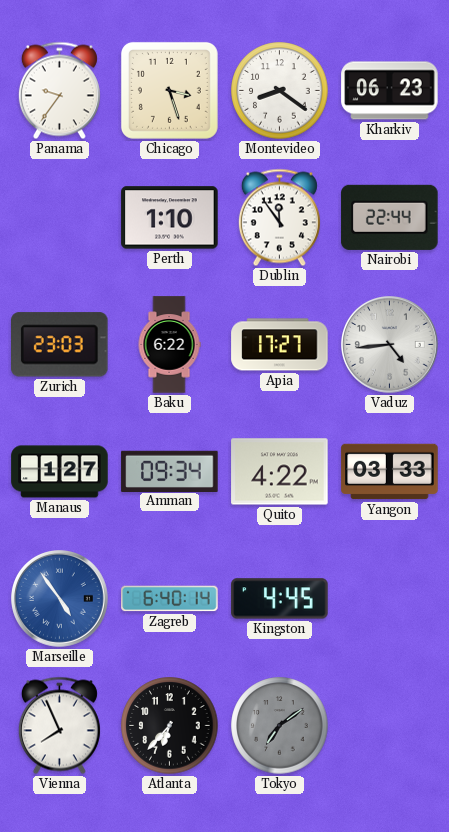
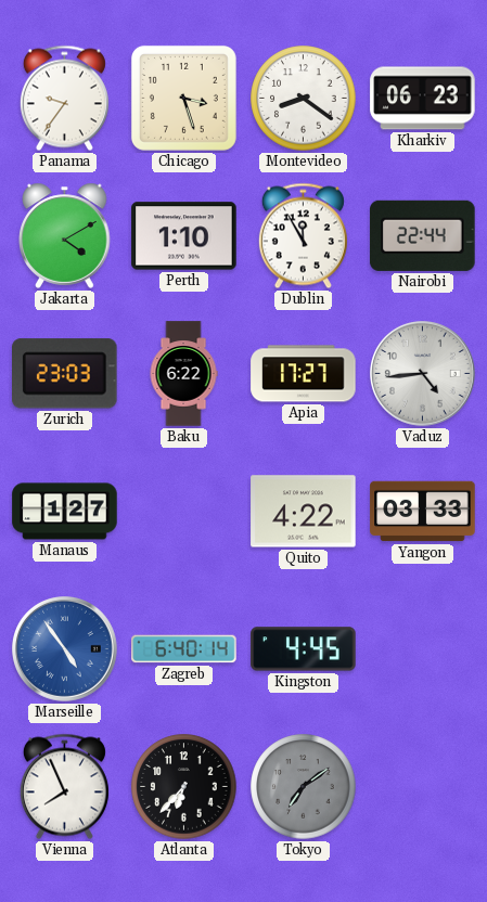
Jakarta: none -> 4:10
Dublin: 11:54 -> 11:55
Amman: 09:34 -> none
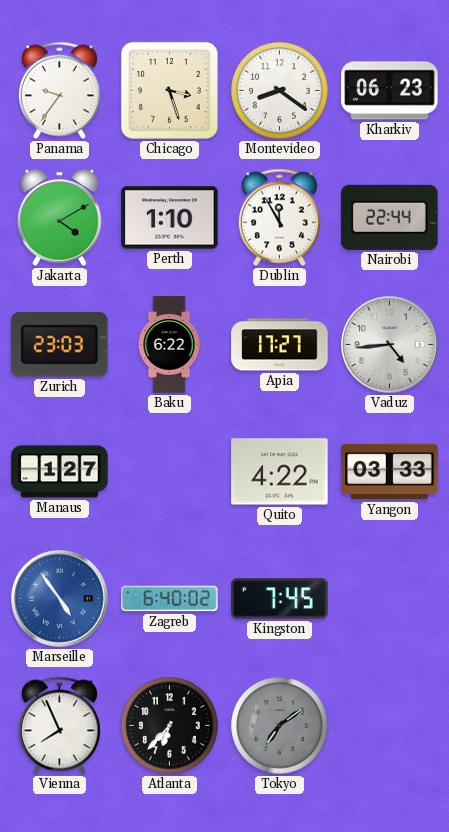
Zagreb: 6:40:14 -> 6:40:02
Kingston: 4:45 -> 7:45
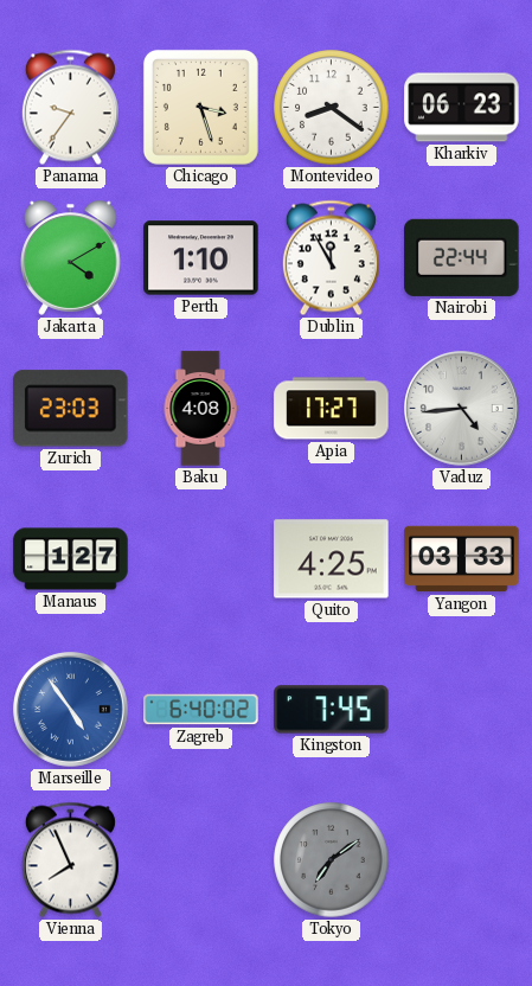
Baku: 6:22 -> 4:08
Quito: 4:22 -> 4:25
Atlanta: 6:37 -> none
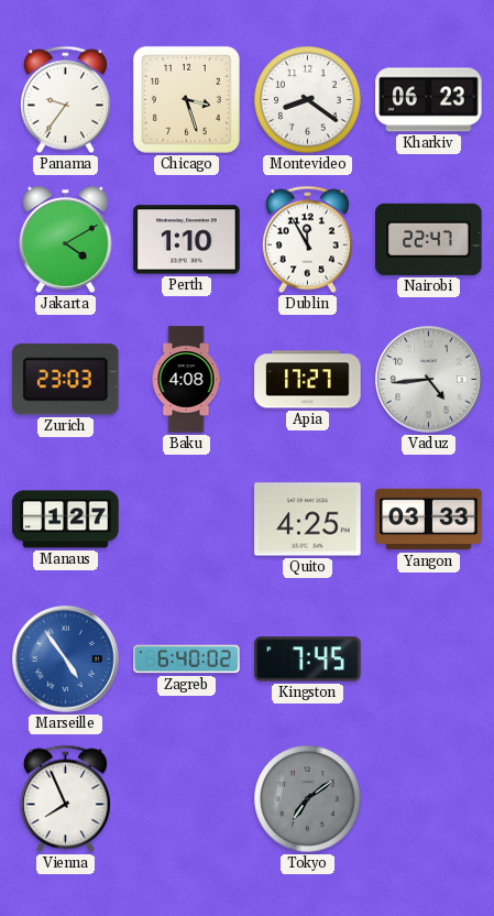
Nairobi: 22:44 -> 22:47
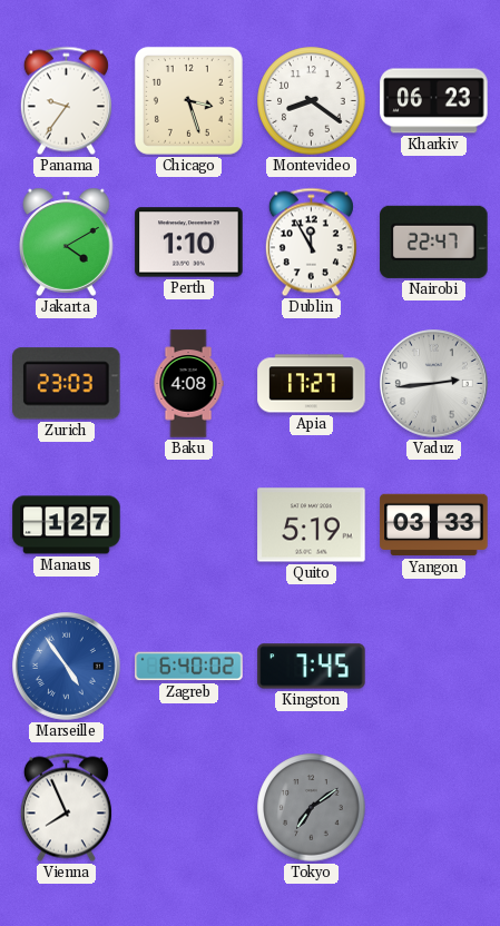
Vaduz: 4:44 -> 2:44
Quito: 4:25 -> 5:19
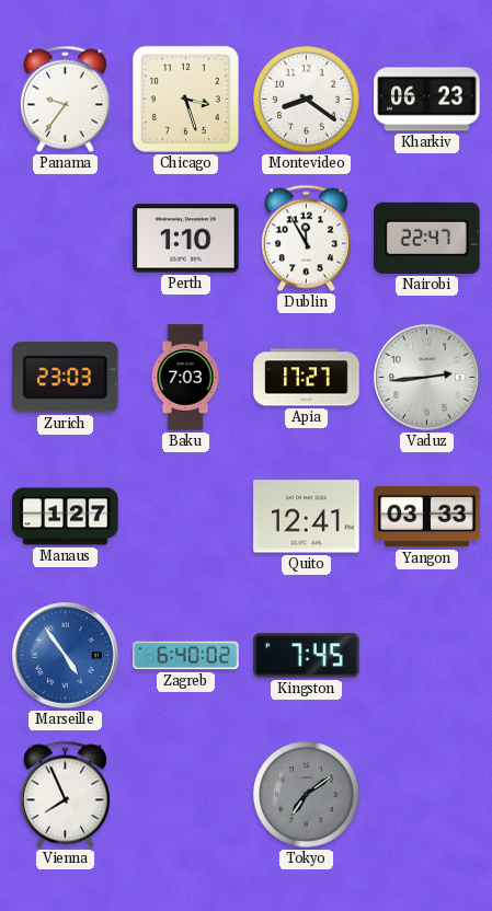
Jakarta: 4:10 -> none
Baku: 4:08 -> 7:03
Quito: 5:19 -> 12:41
